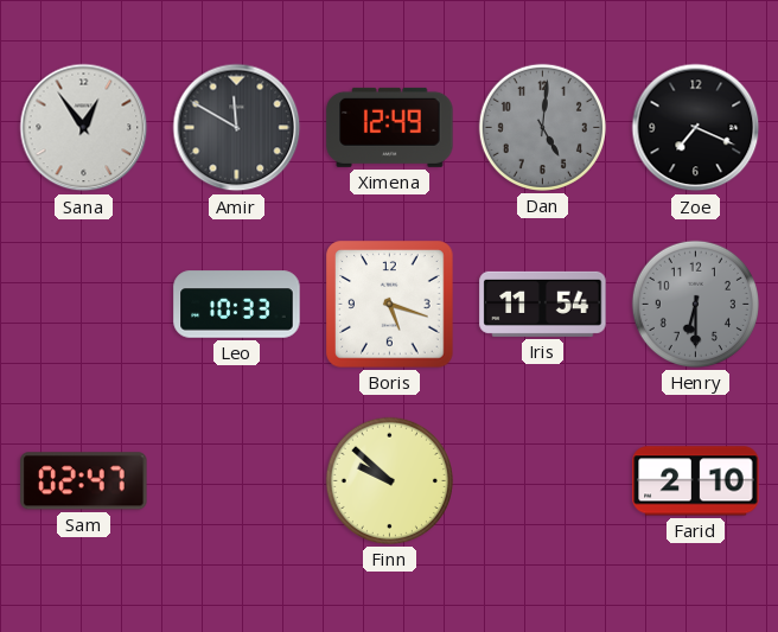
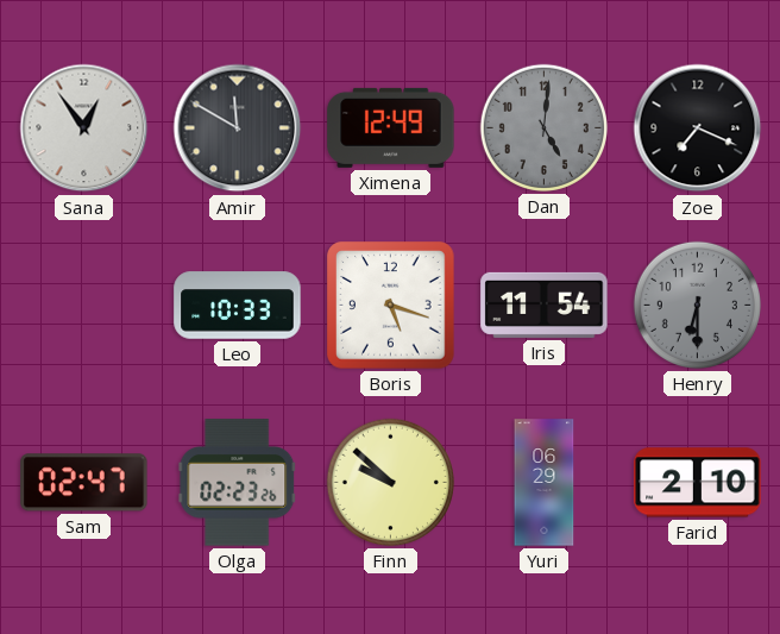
Olga: none -> 02:23
Yuri: none -> 06:29
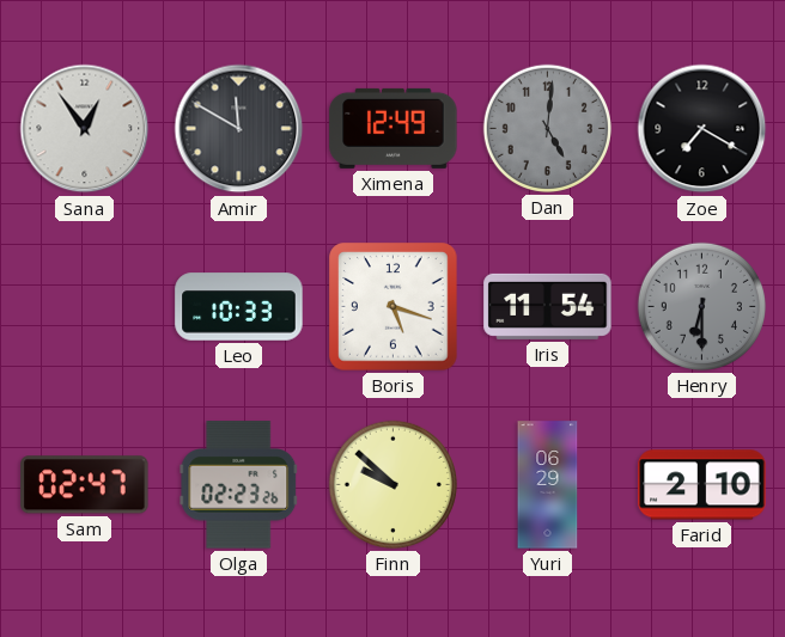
Zoe: 7:19 -> 7:20
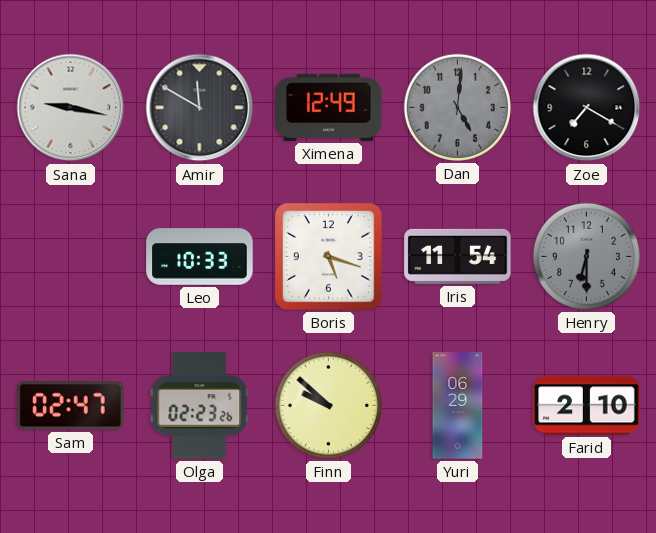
Sana: 12:54 -> 9:17
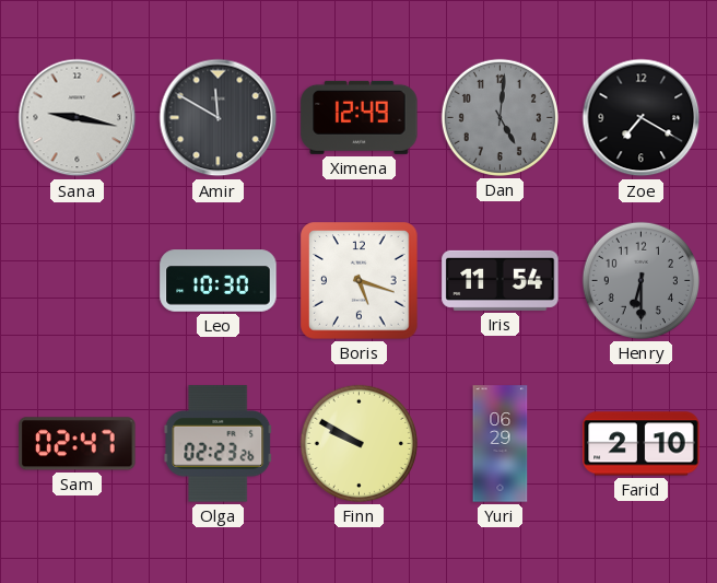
Leo: 10:33 -> 10:30
Finn: 9:52 -> 9:50
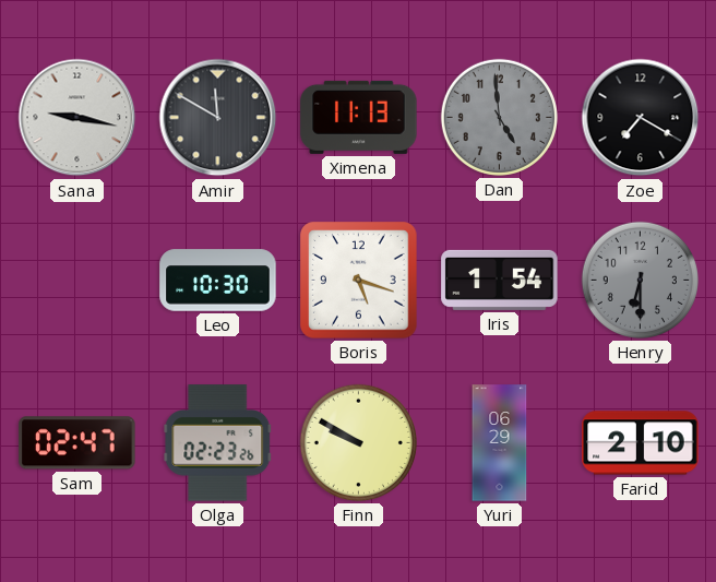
Ximena: 12:49 -> 11:13
Dan: 5:01 -> 4:59
Iris: 11:54 -> 1:54
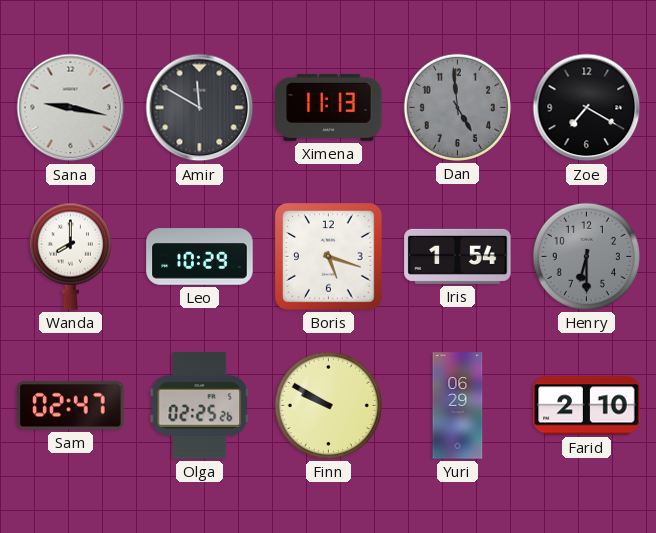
Wanda: none -> 8:00
Leo: 10:30 -> 10:29
Olga: 02:23 -> 02:25
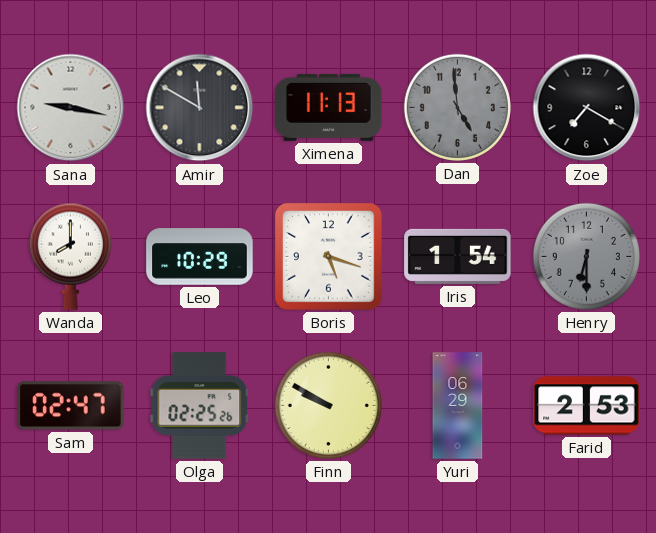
Farid: 2:10 -> 2:53
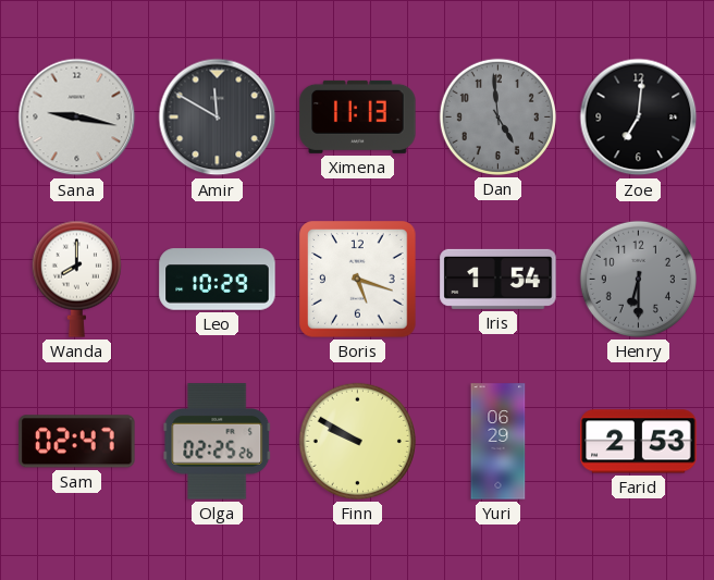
Zoe: 7:20 -> 7:01
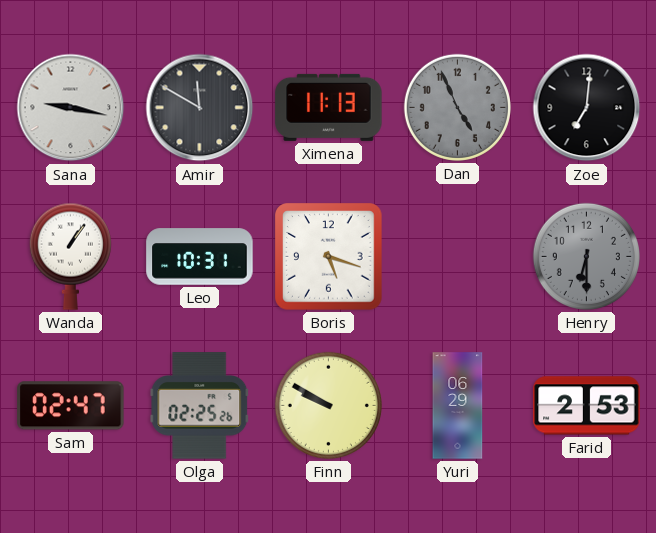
Dan: 4:59 -> 4:56
Wanda: 8:00 -> 1:06
Leo: 10:29 -> 10:31
Iris: 1:54 -> none
